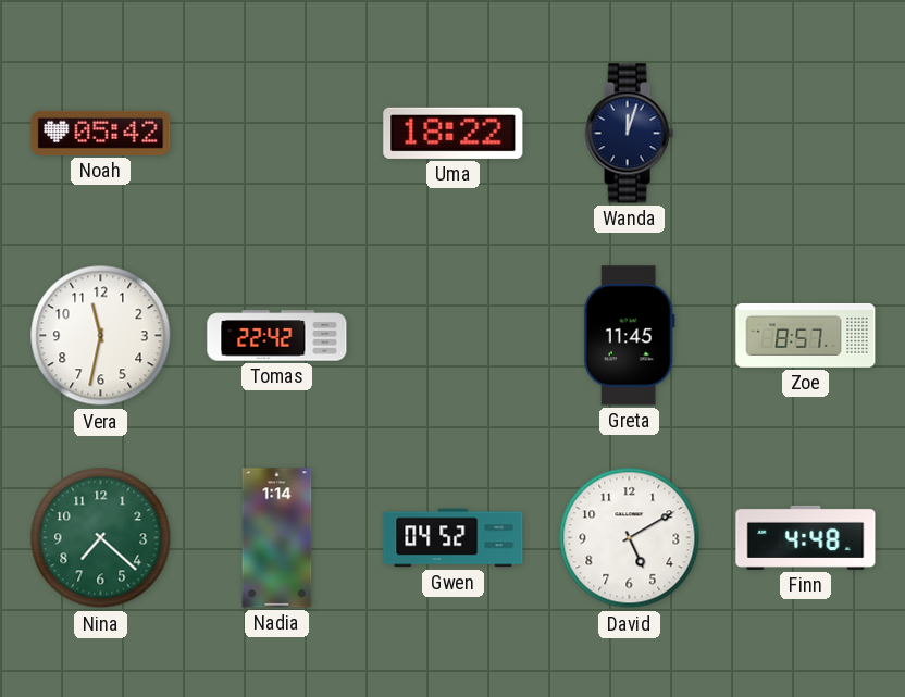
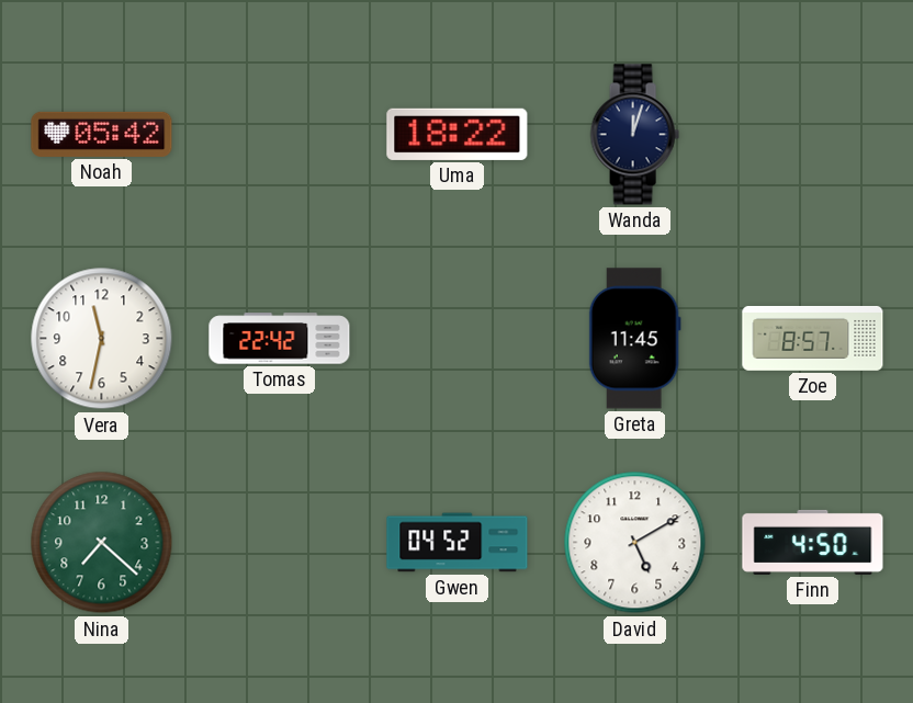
Nadia: 1:14 -> none
Finn: 4:48 -> 4:50
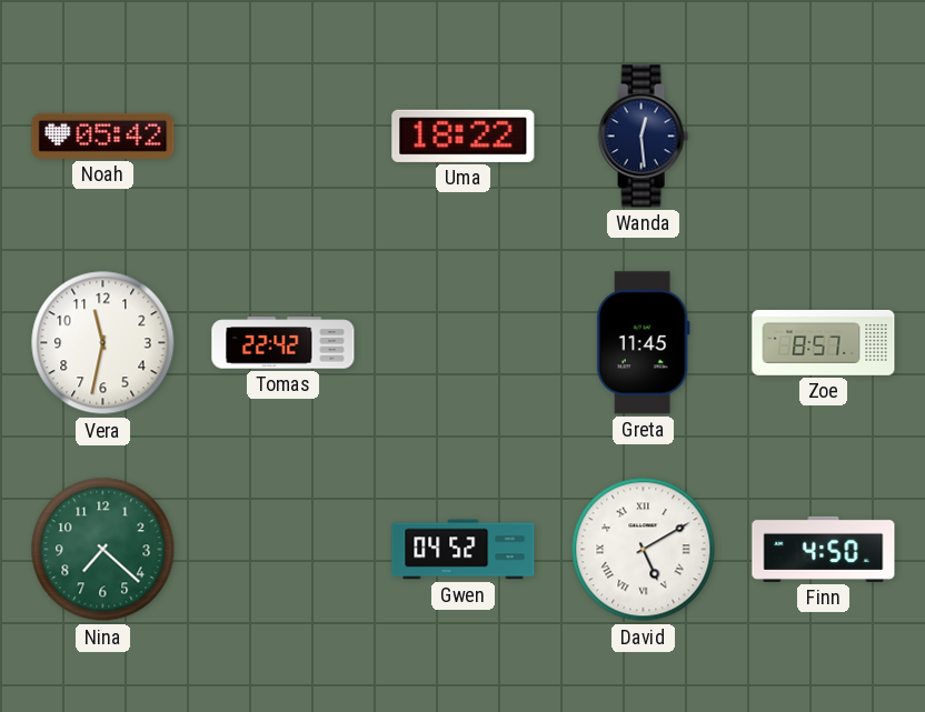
Wanda: 12:03 -> 12:29
David numerals: Arabic -> Roman
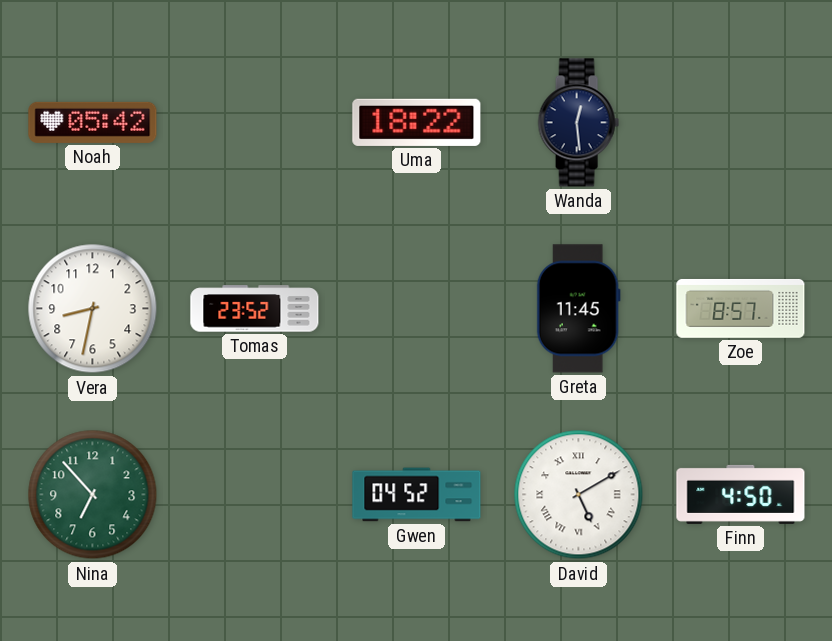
Vera: 11:32 -> 8:32
Tomas: 22:42 -> 23:52
Nina: 7:22 -> 6:53
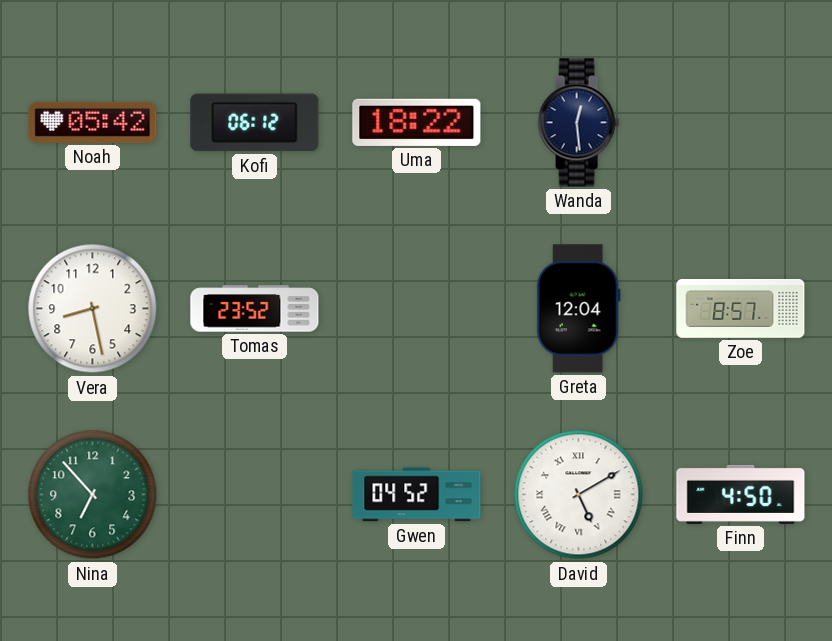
Kofi: none -> 06:12
Vera: 8:32 -> 8:28
Greta: 11:45 -> 12:04
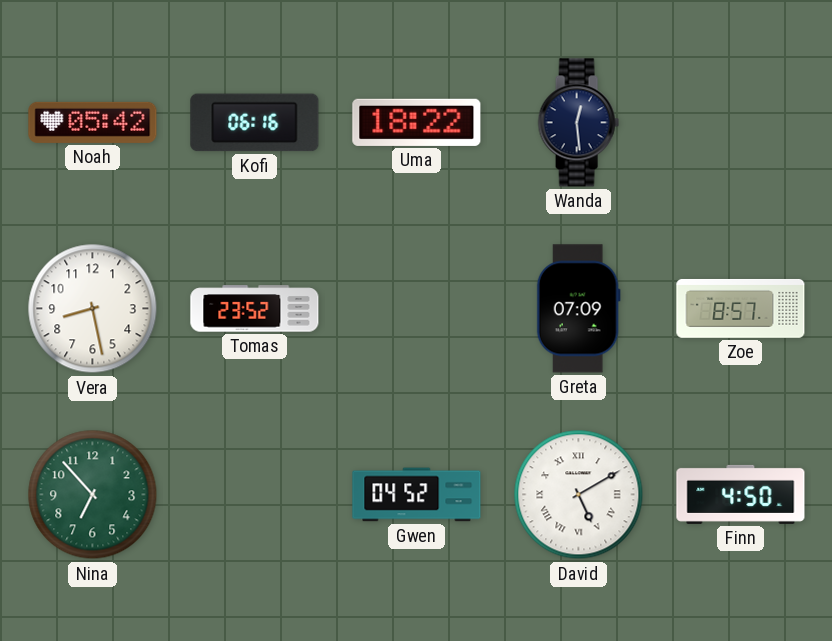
Kofi: 06:12 -> 06:16
Greta: 12:04 -> 07:09
